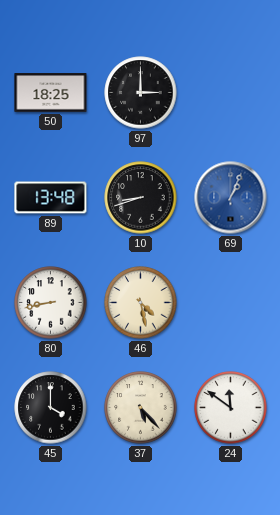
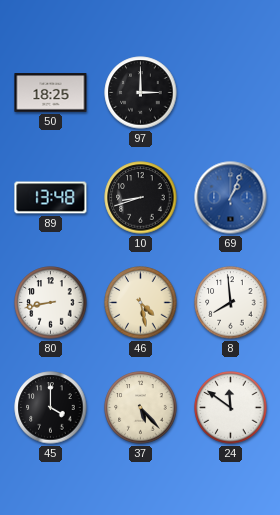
8: none -> 7:59
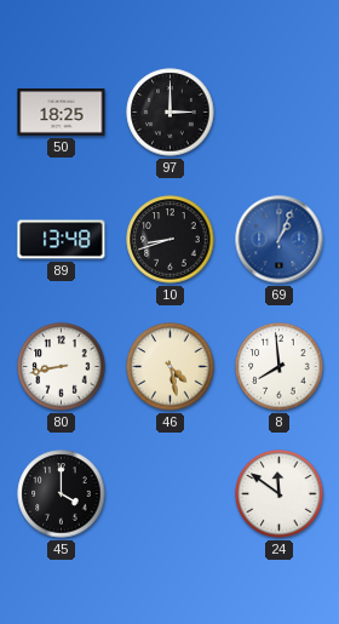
37: 5:23 -> none
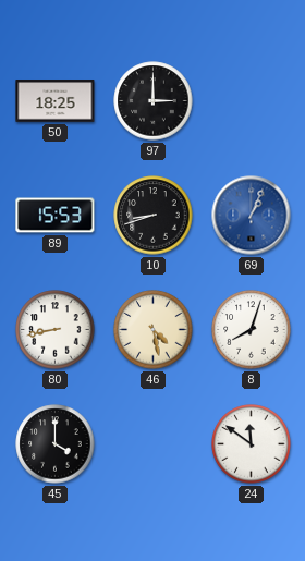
89: 13:48 -> 15:53
8: 7:59 -> 8:03
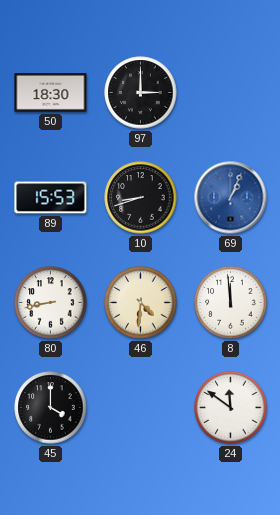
50: 18:25 -> 18:30
46: 4:28 -> 4:31
8: 8:03 -> 11:59
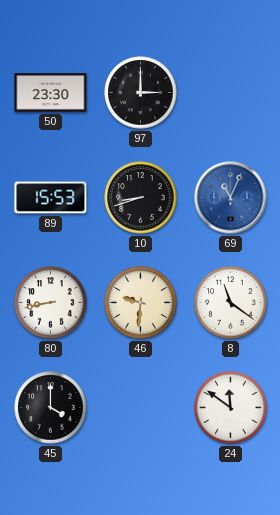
50: 18:30 -> 23:30
69: 1:04 -> 11:04
46: 4:31 -> 9:31
8: 11:59 -> 11:21
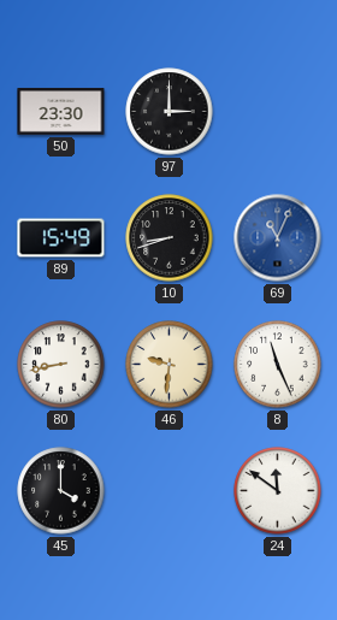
89: 15:53 -> 15:49
8: 11:21 -> 11:26
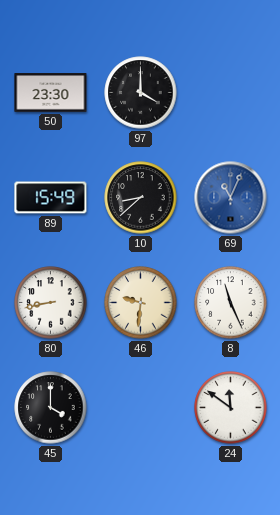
97: 3:00 -> 4:00
10: 8:42 -> 8:38
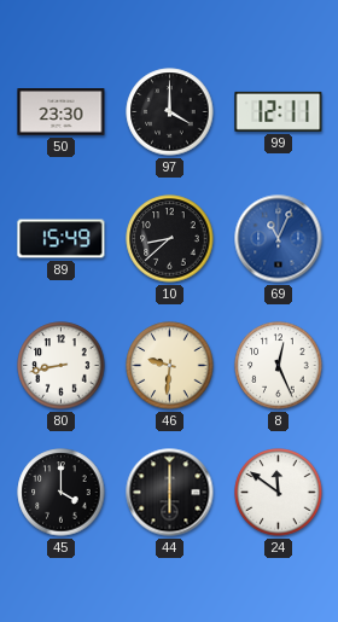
99: none -> 12:11
8: 11:26 -> 12:26
44: none -> 6:00
